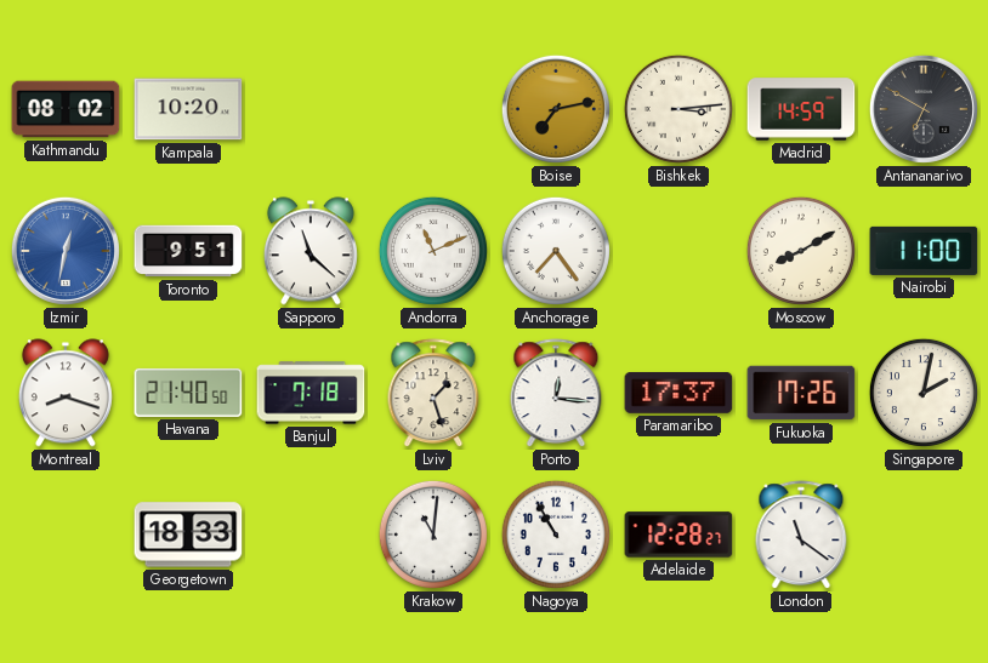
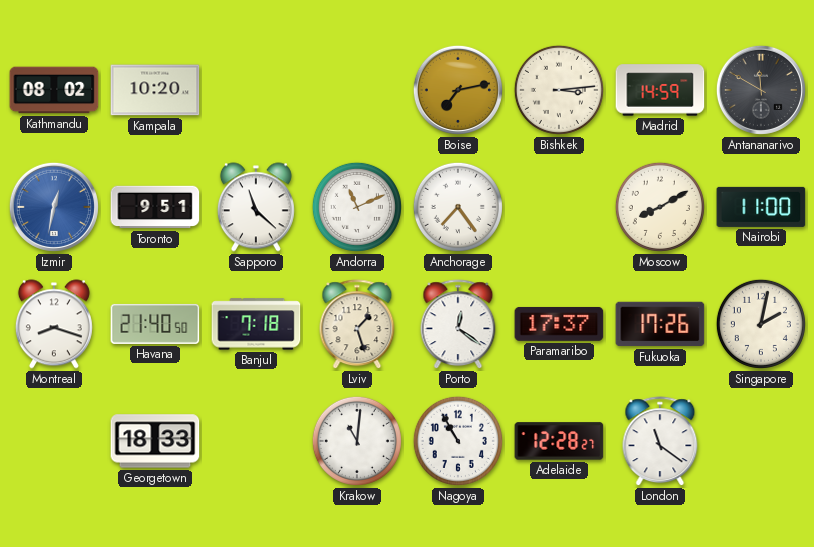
Antananarivo: 6:50 -> 11:50
Porto: 12:16 -> 12:21
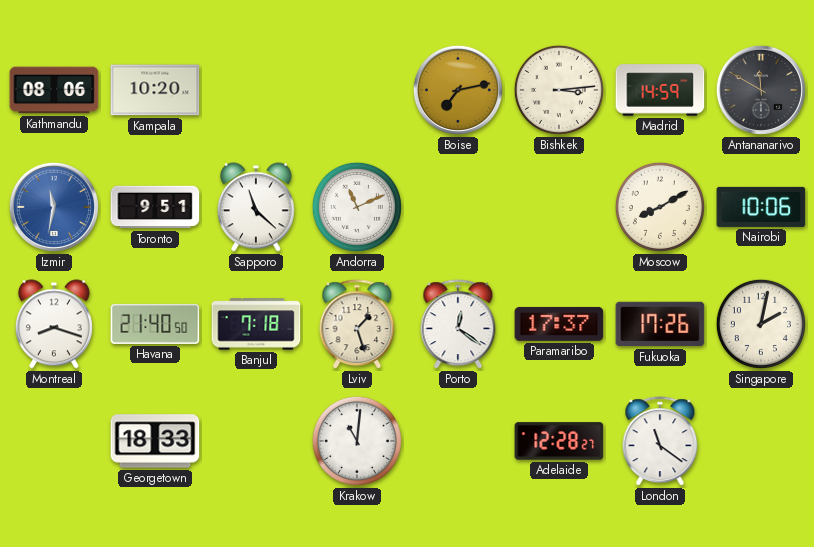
Kathmandu: 08:02 -> 08:06
Izmir: 12:32 -> 11:32
Anchorage: 7:24 -> none
Nairobi: 11:00 -> 10:06
Nagoya: 10:55 -> none
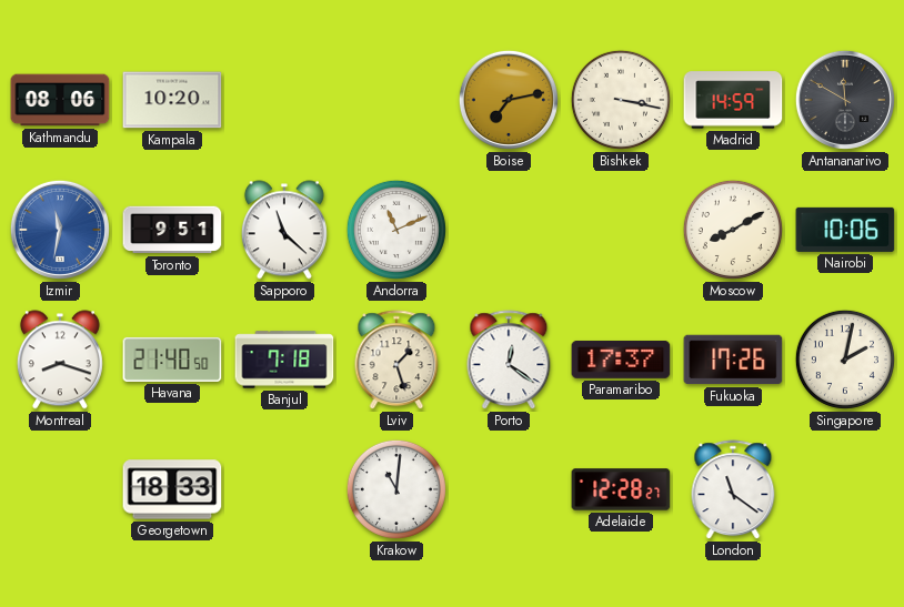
Bishkek: 3:14 -> 3:17
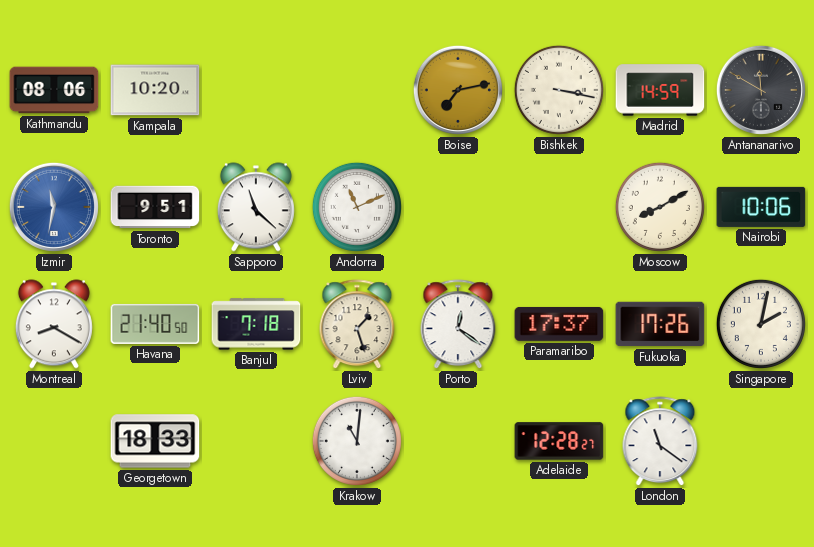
Montreal: 8:18 -> 8:20
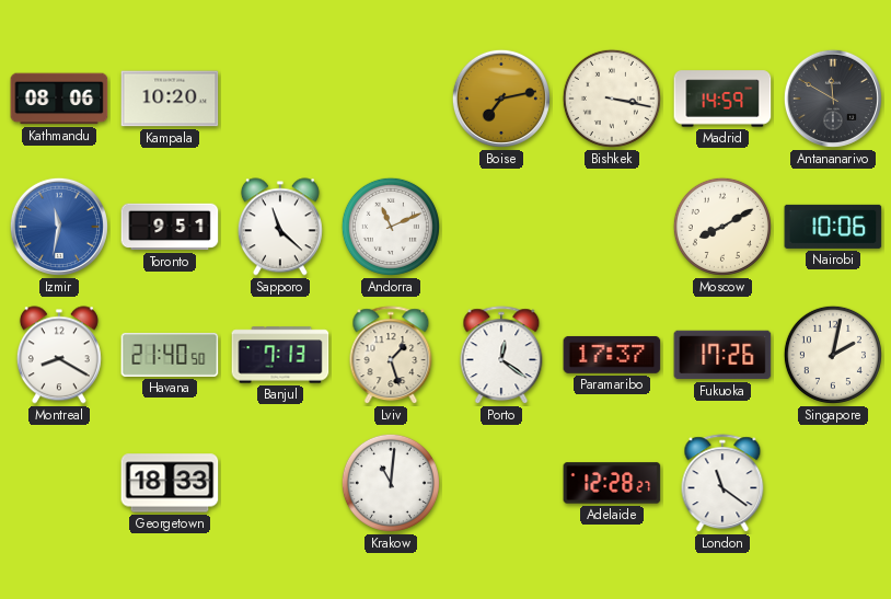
Banjul: 7:18 -> 7:13
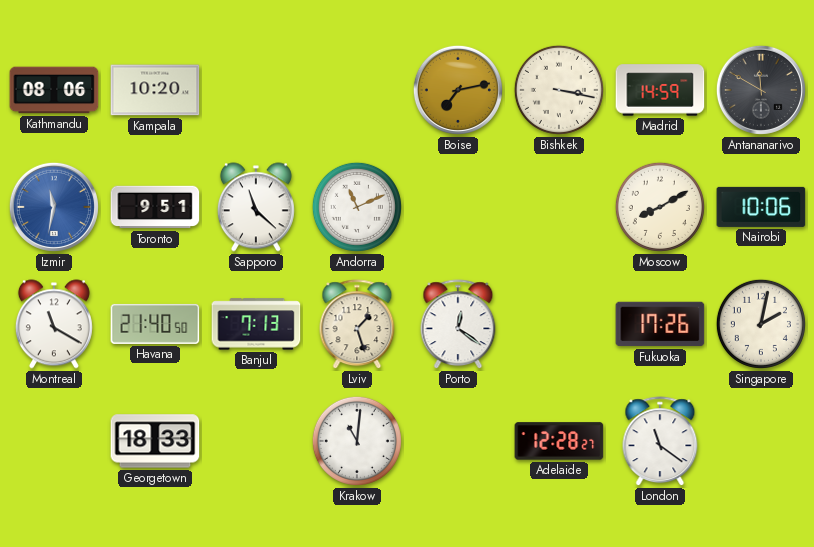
Montreal: 8:20 -> 11:20
Paramaribo: 17:37 -> none
